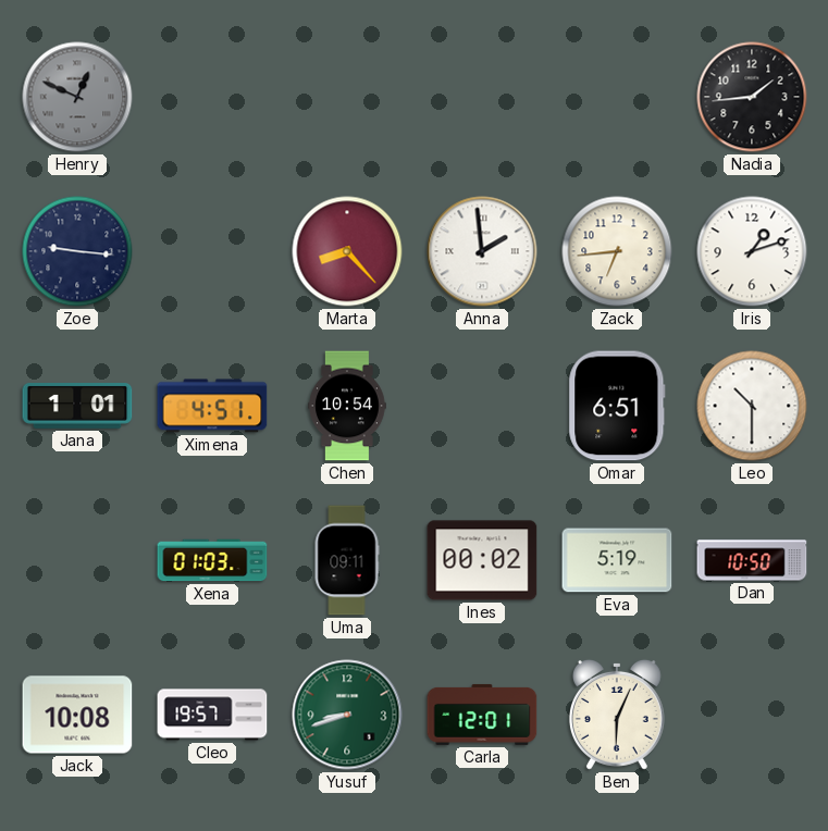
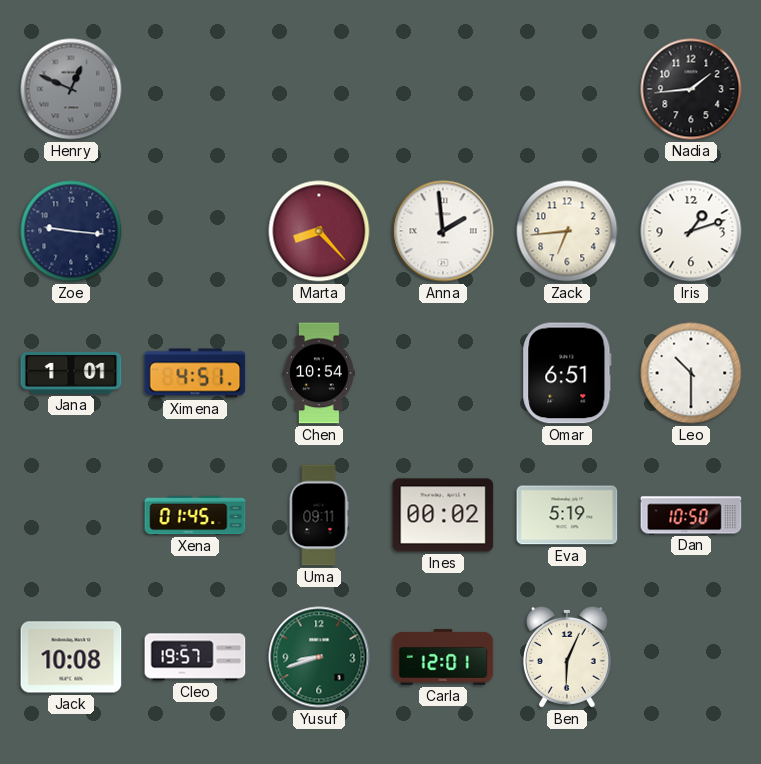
Xena: 01:03 -> 01:45
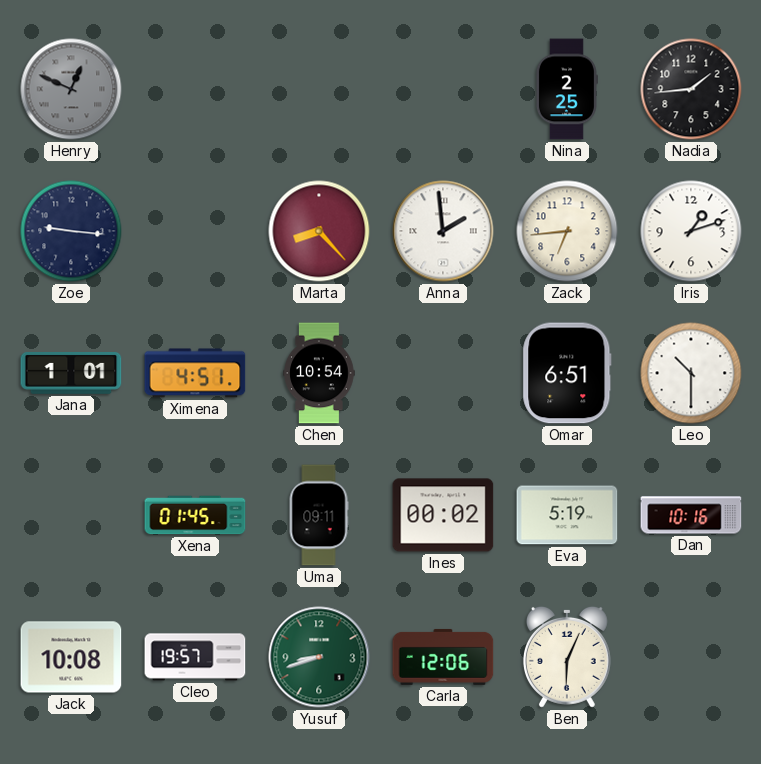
Nina: none -> 2:25
Dan: 10:50 -> 10:16
Carla: 12:01 -> 12:06
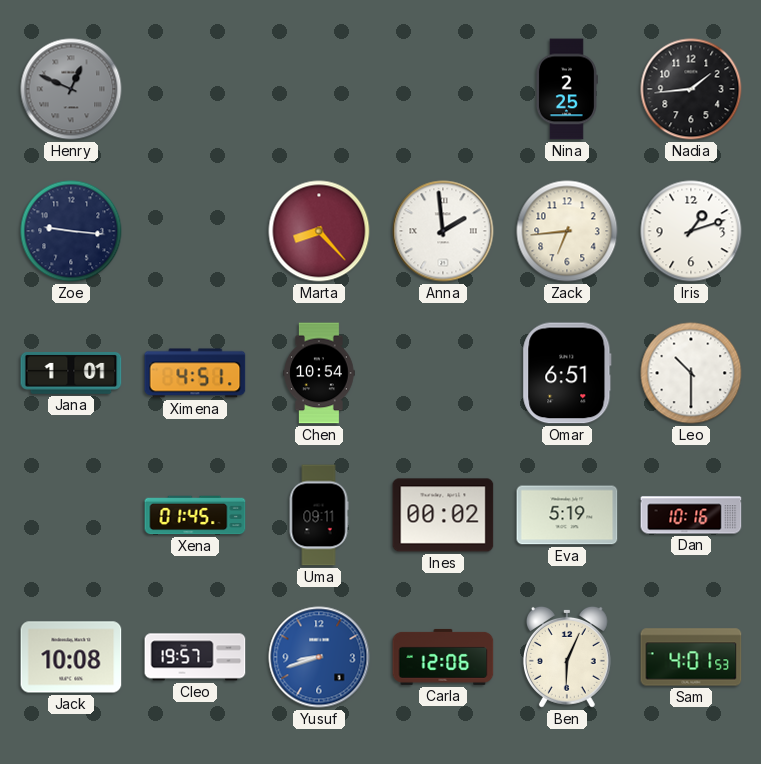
Yusuf dial: green -> blue
Sam: none -> 4:01
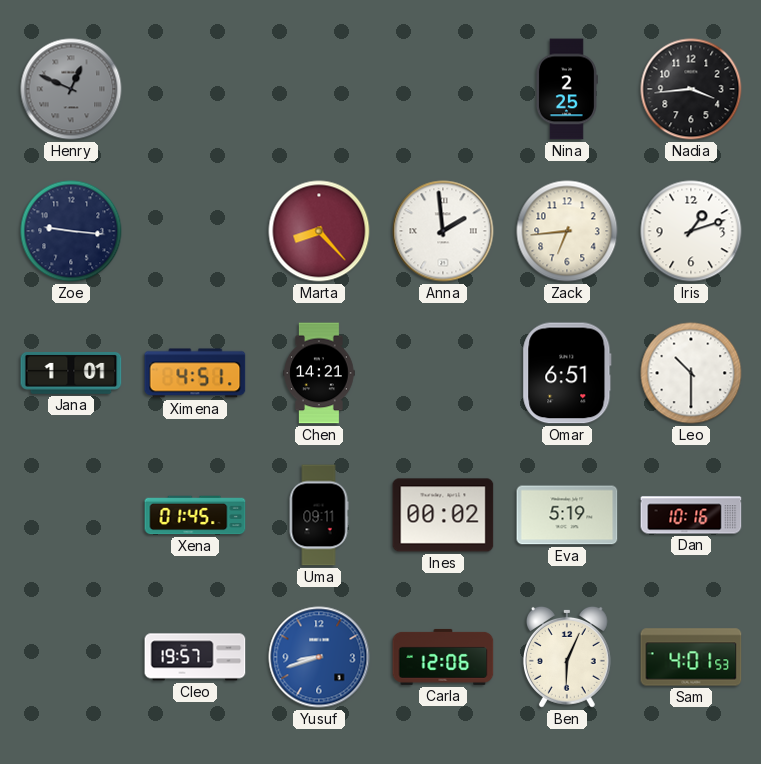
Nadia: 1:44 -> 3:44
Chen: 10:54 -> 14:21
Jack: 10:08 -> none
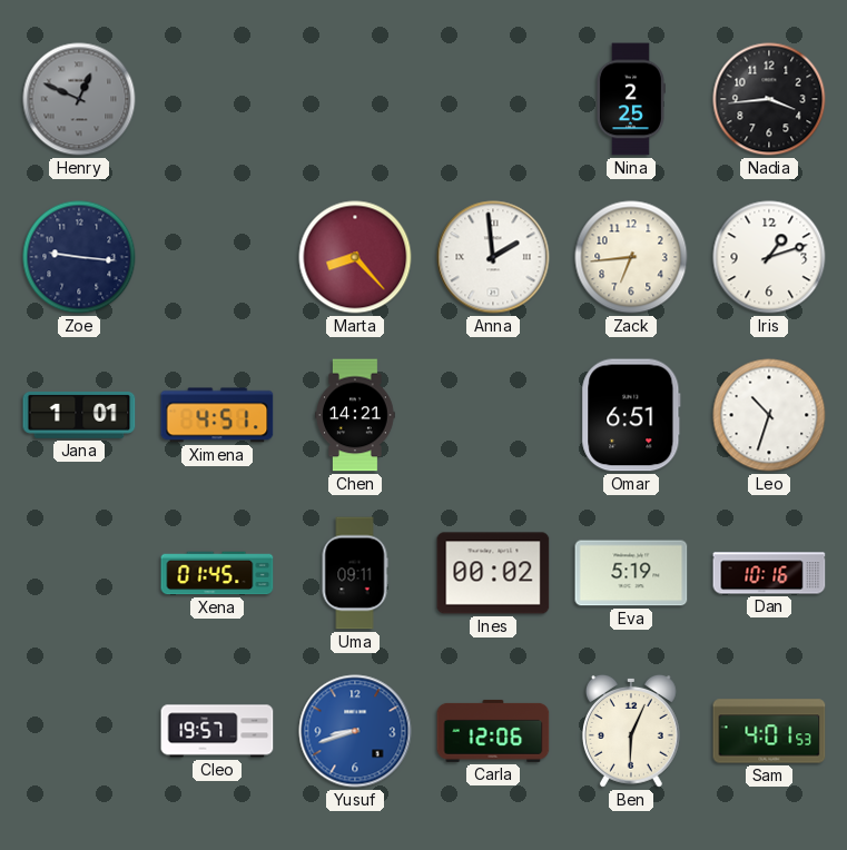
Leo: 10:30 -> 10:33
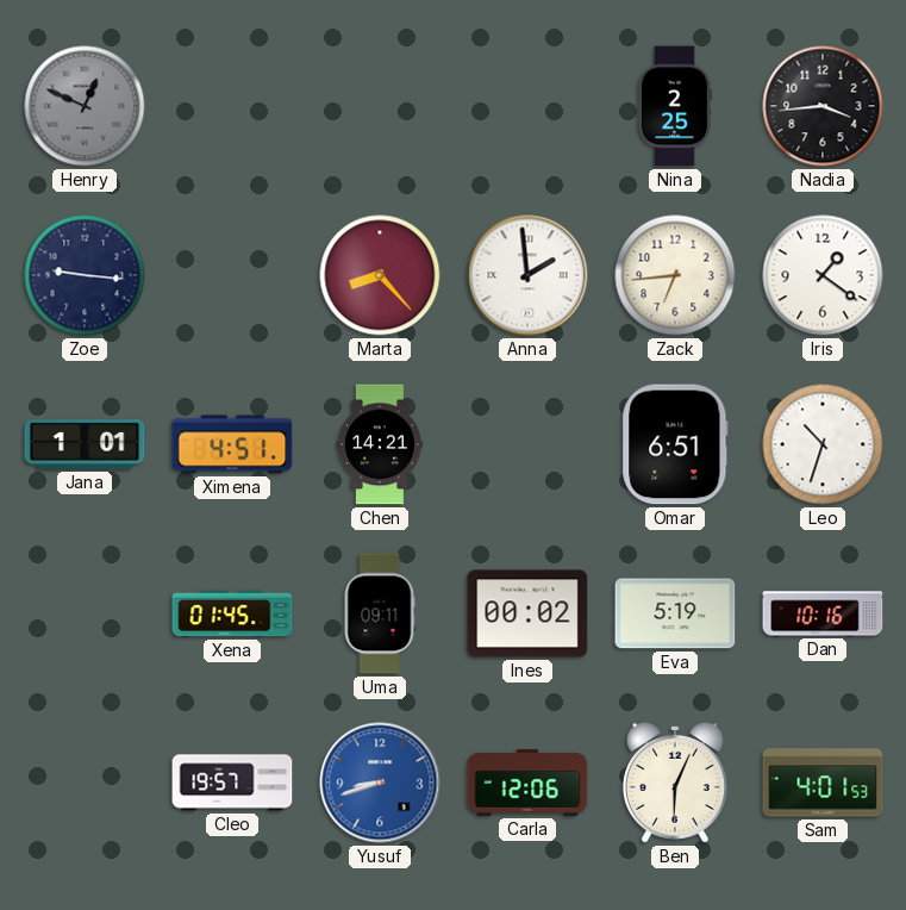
Iris: 1:12 -> 1:21
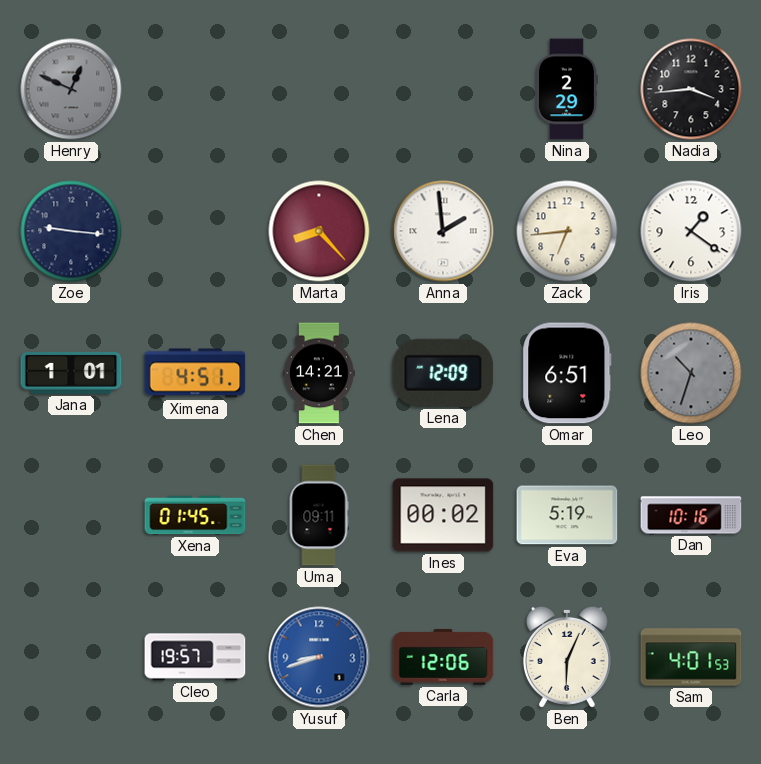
Nina: 2:25 -> 2:29
Lena: none -> 12:09
Leo dial: white -> grey
